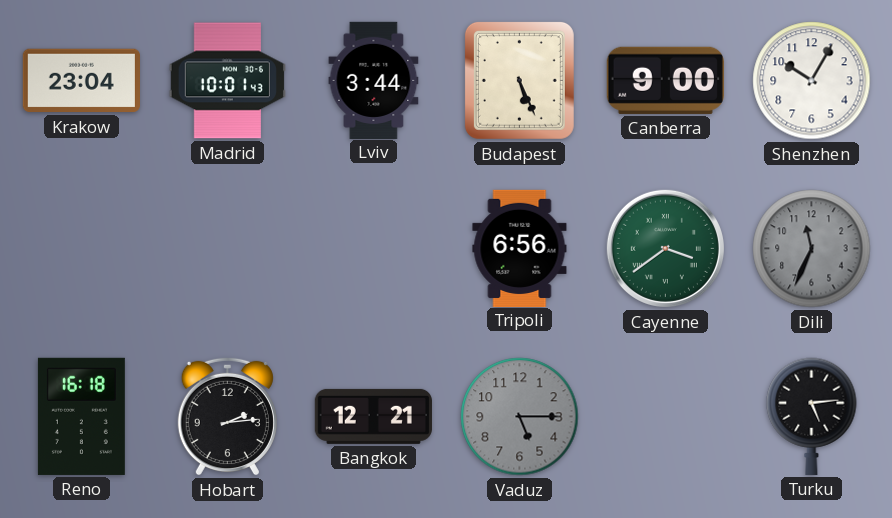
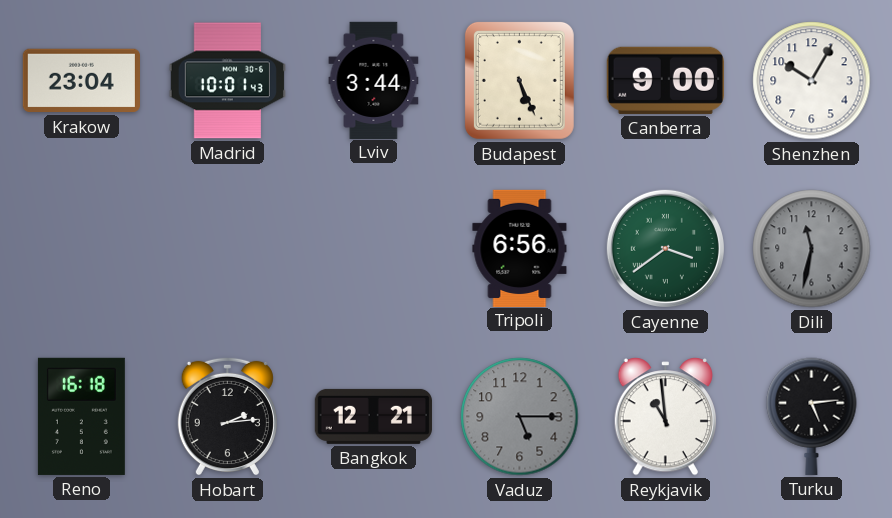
Dili: 11:34 -> 11:32
Reykjavik: none -> 10:59
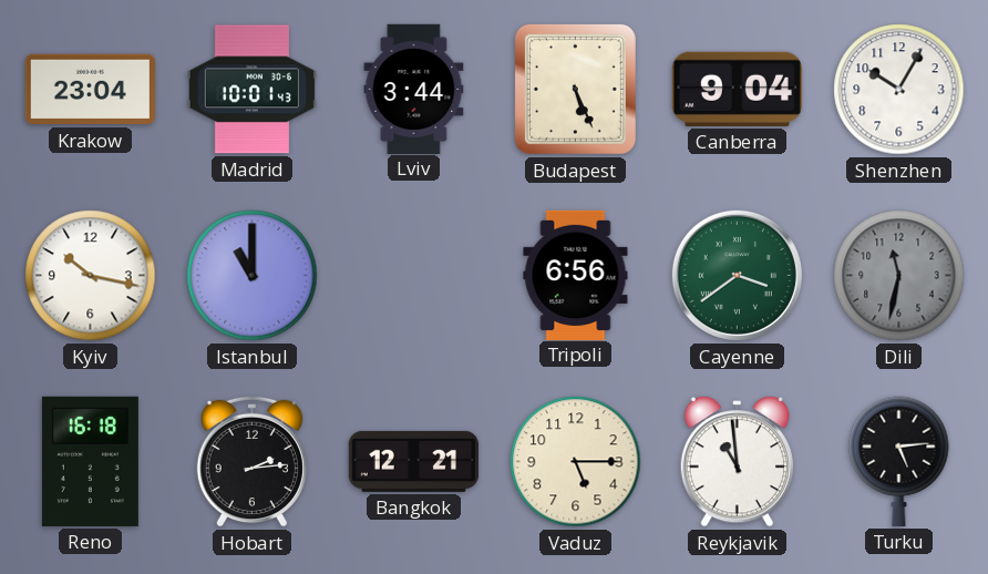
Canberra: 9:00 -> 9:04
Kyiv: none -> 10:17
Istanbul: none -> 11:00
Vaduz dial: grey -> cream
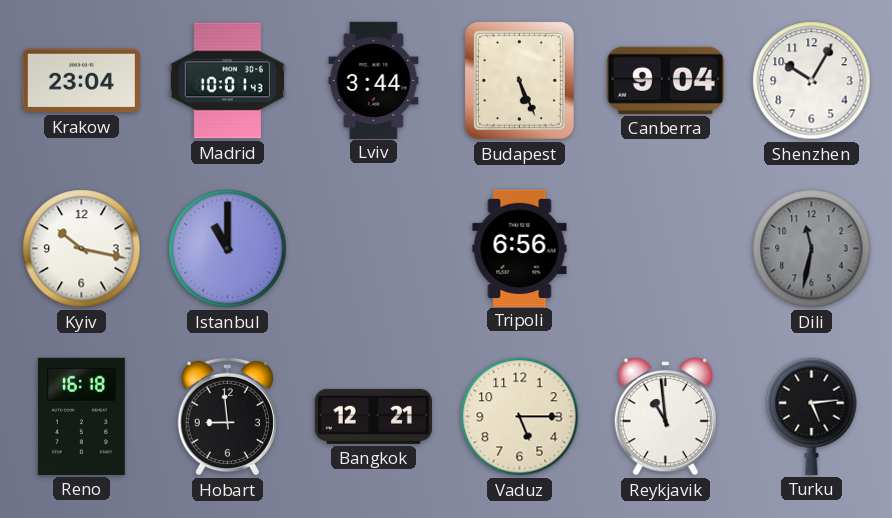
Cayenne: 3:39 -> none
Hobart: 2:14 -> 8:59
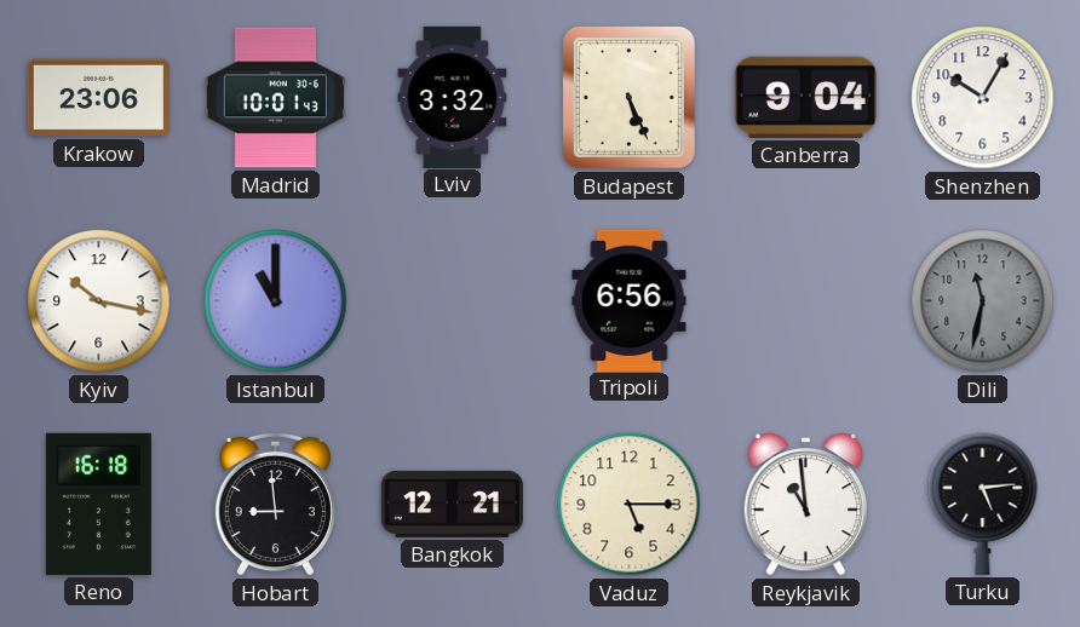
Krakow: 23:04 -> 23:06
Lviv: 3:44 -> 3:32
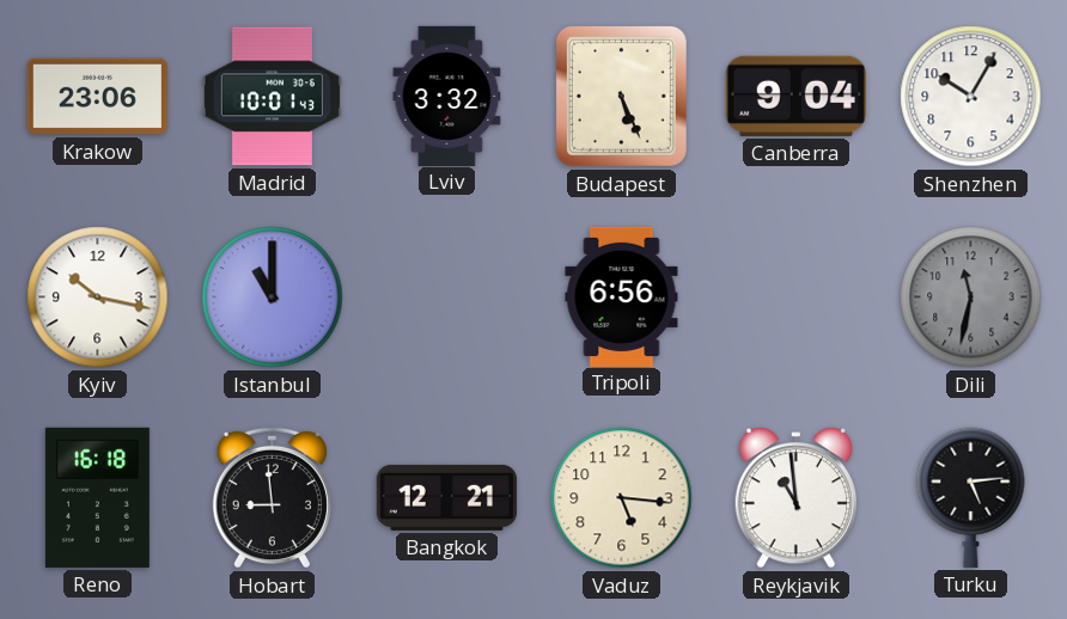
Vaduz: 5:15 -> 5:16
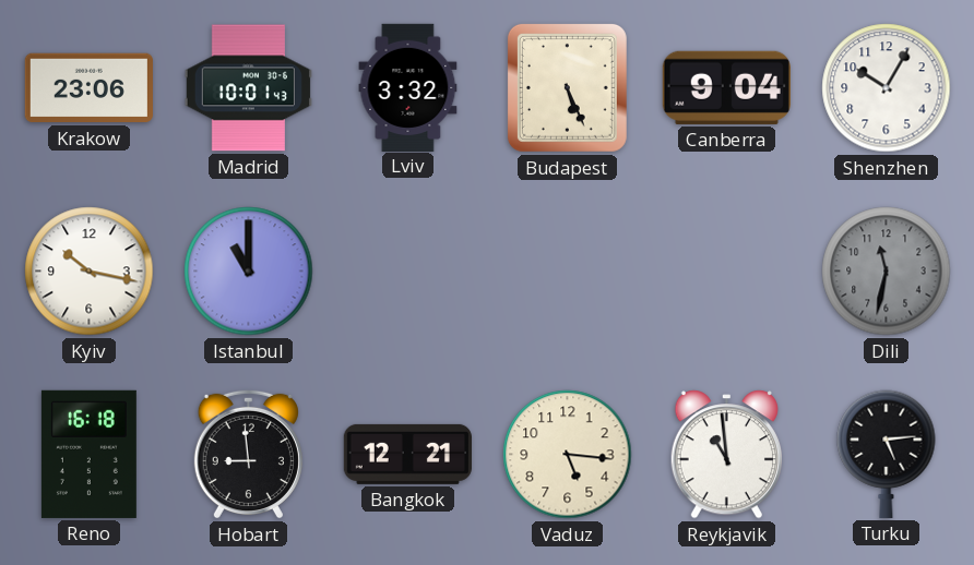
Tripoli: 6:56 -> none
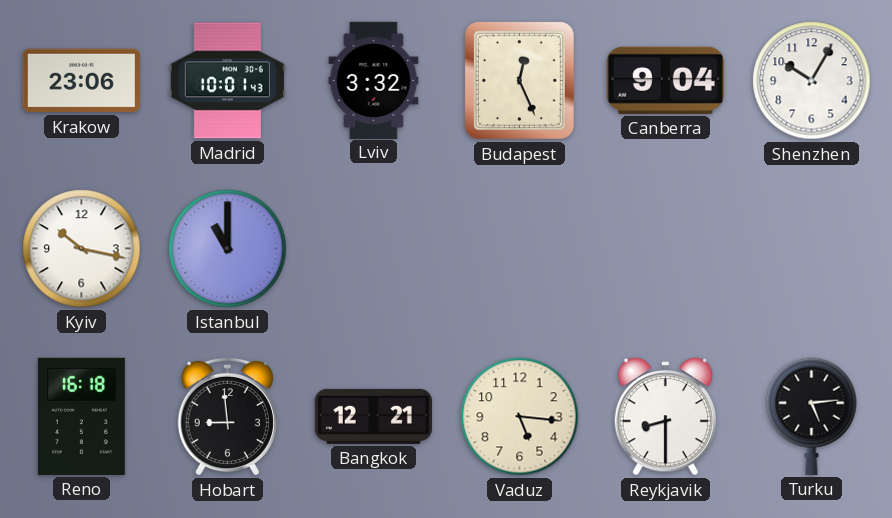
Budapest: 5:26 -> 12:26
Dili: 11:32 -> none
Reykjavik: 10:59 -> 8:30
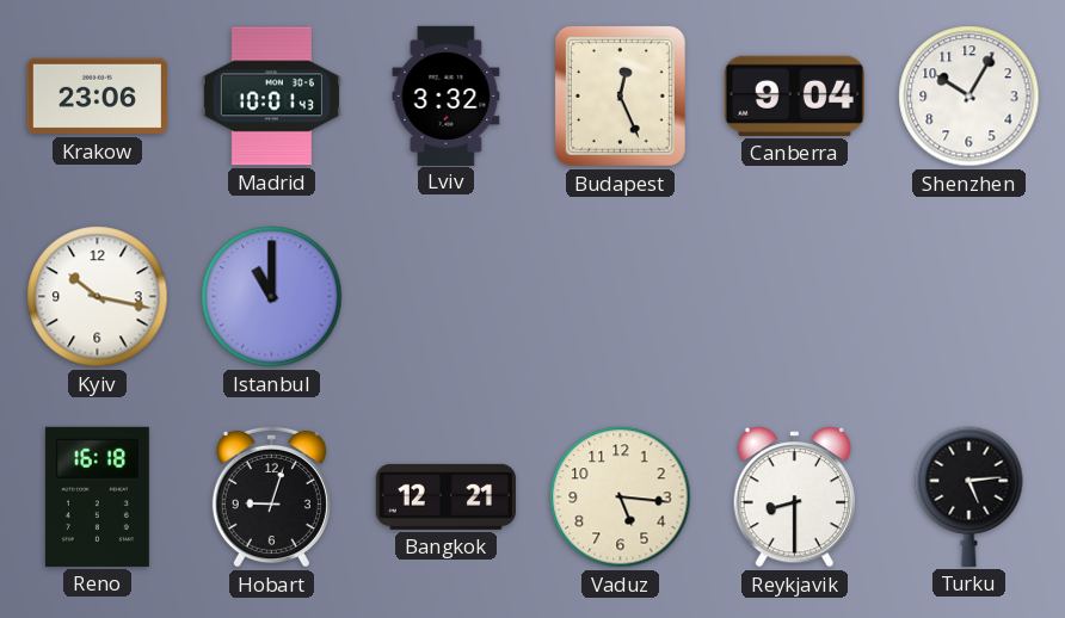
Hobart: 8:59 -> 9:03
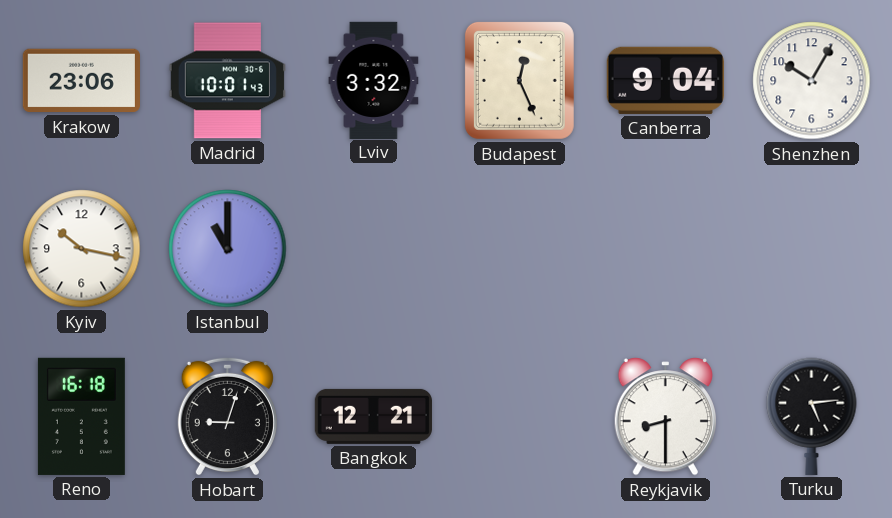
Vaduz: 5:16 -> none
